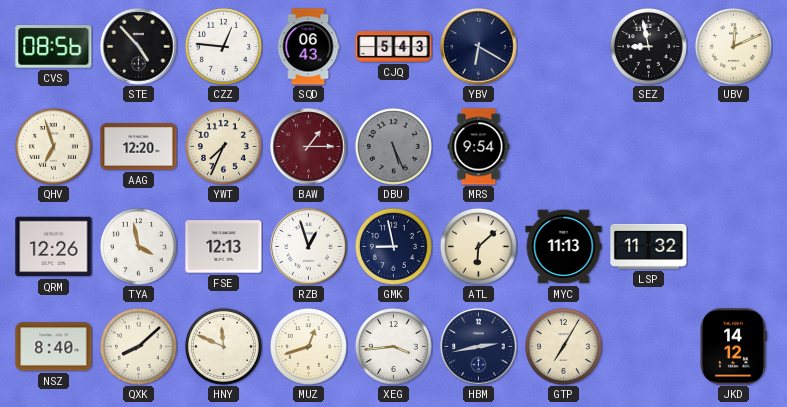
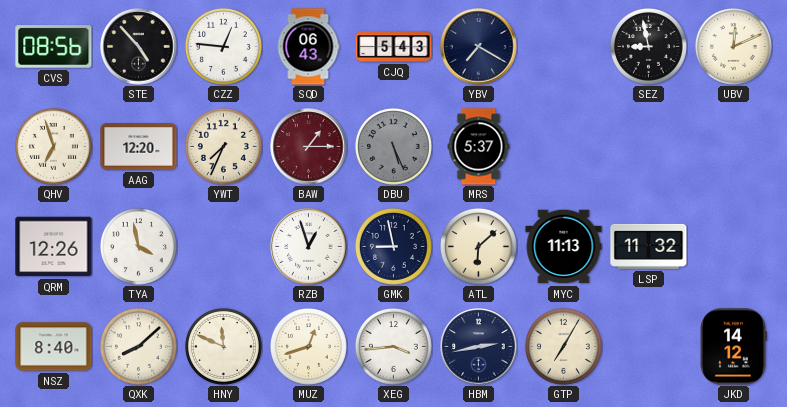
YBV: 6:20 -> 7:20
MRS: 9:54 -> 5:37
FSE: 12:13 -> none
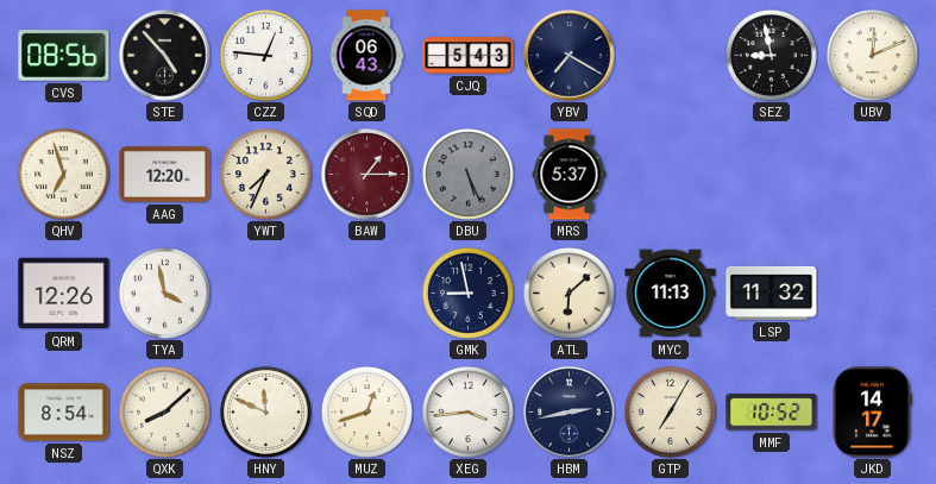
RZB: 12:57 -> none
NSZ: 8:40 -> 8:54
MMF: none -> 10:52
JKD: 14:12 -> 14:17
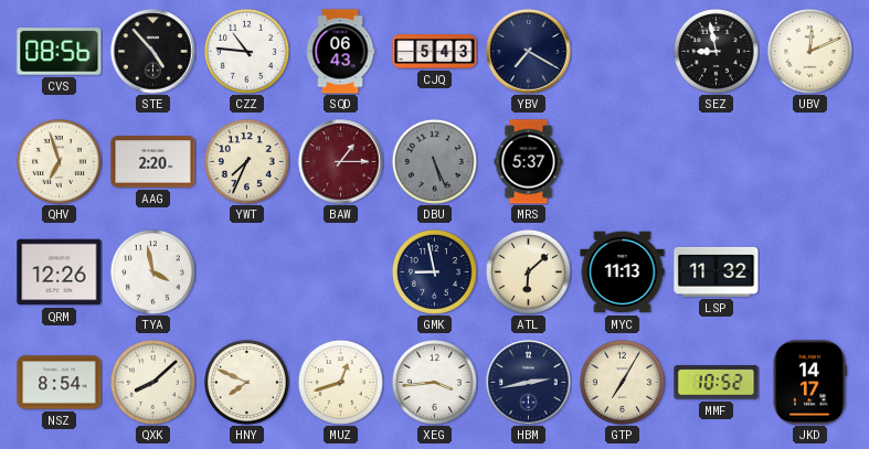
CZZ: 12:46 -> 10:46
AAG: 12:20 -> 2:20
HNY: 11:49 -> 7:49
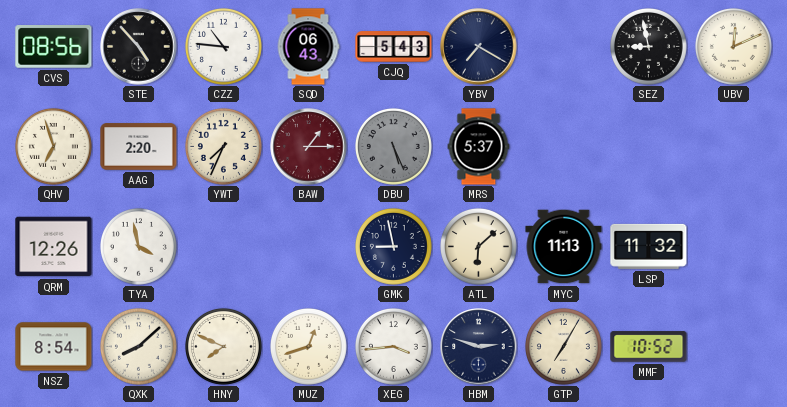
HBM: 2:43 -> 2:48
JKD: 14:17 -> none
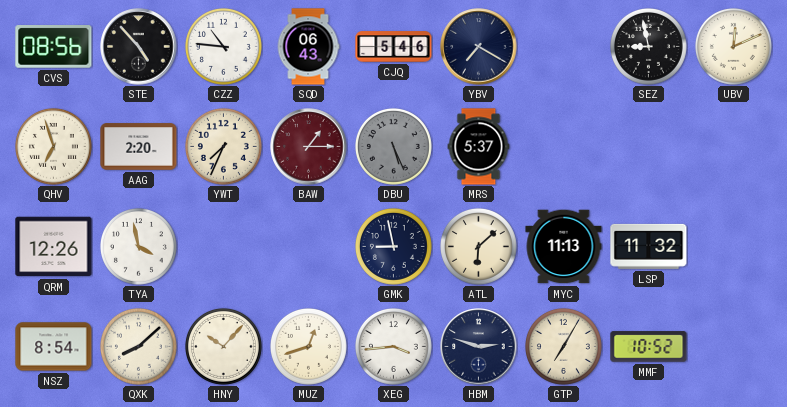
CJQ: 5:43 -> 5:46
HNY: 7:49 -> 10:07
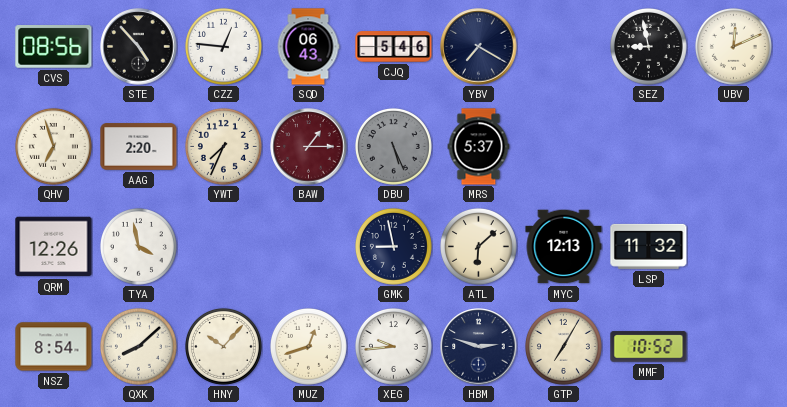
CZZ: 10:46 -> 12:46
MYC: 11:13 -> 12:13
XEG: 3:44 -> 9:44
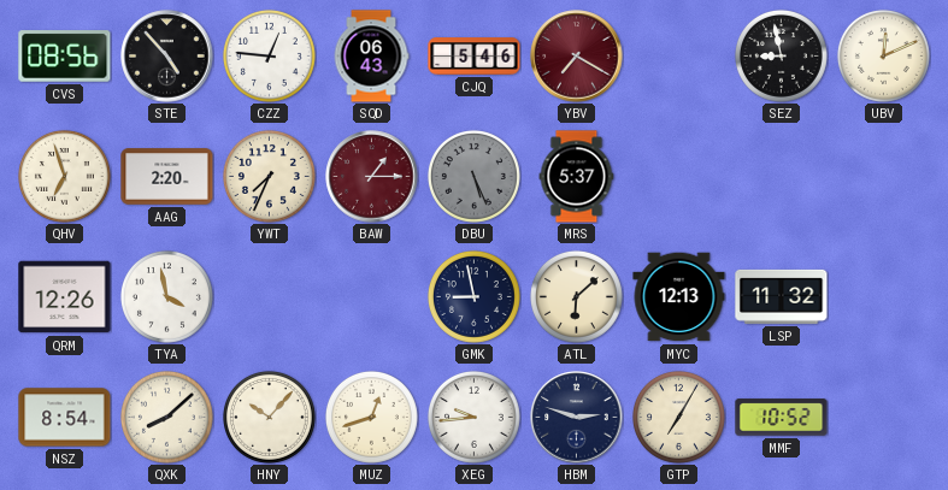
YBV dial: navy -> burgundy
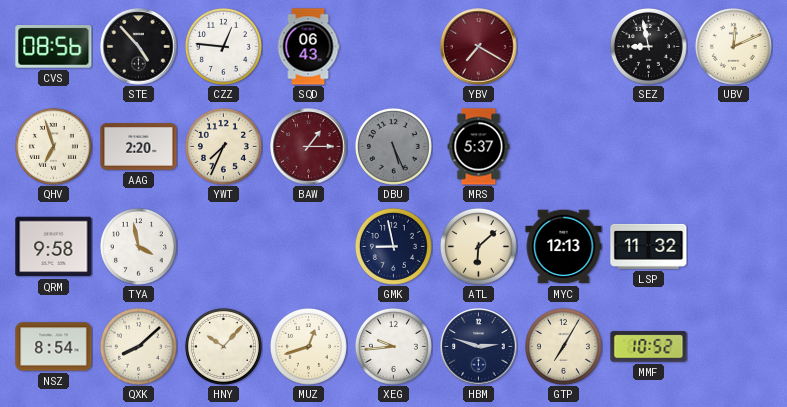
CJQ: 5:46 -> none
QRM: 12:26 -> 9:58
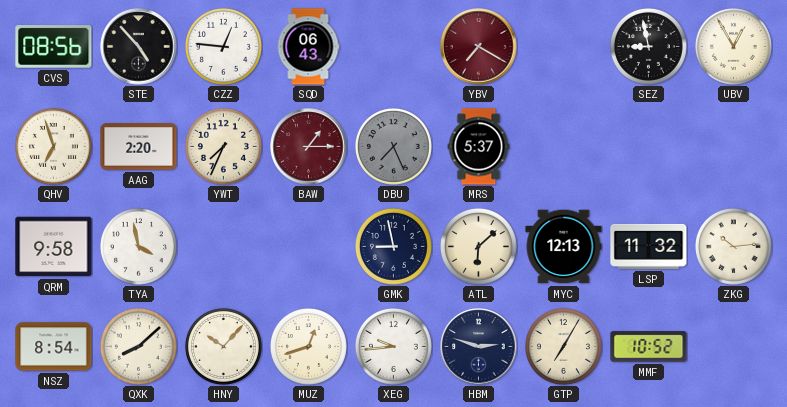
UBV: 12:11 -> 12:55
DBU: 5:26 -> 7:26
ZKG: none -> 10:14
